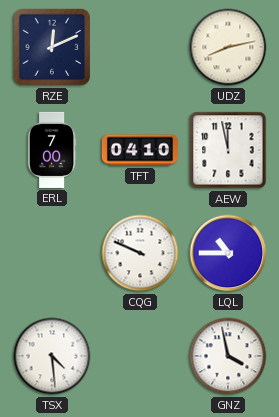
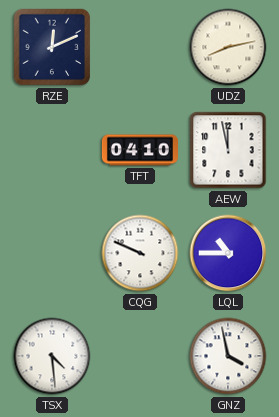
ERL: 7:00 -> none
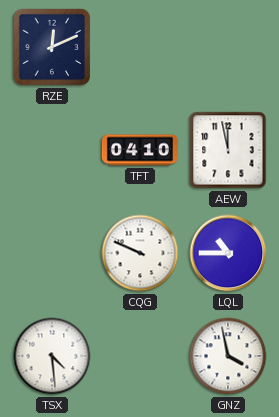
UDZ: 8:13 -> none
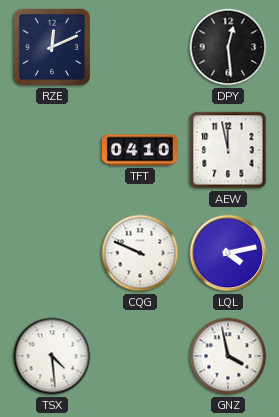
DPY: none -> 12:29
LQL: 10:45 -> 4:13
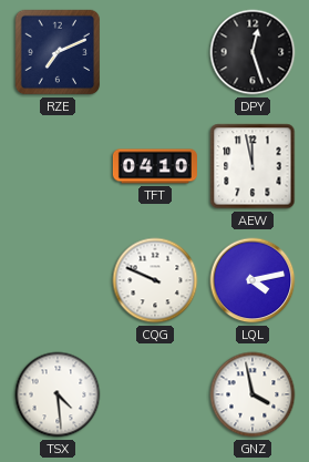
RZE: 12:11 -> 7:11
DPY: 12:29 -> 12:27
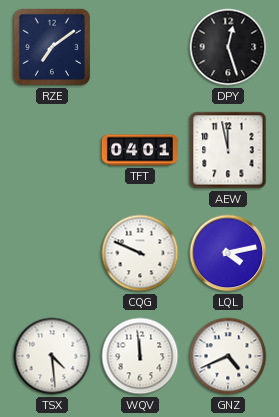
RZE: 7:11 -> 7:09
TFT: 04:10 -> 04:01
WQV: none -> 11:59
GNZ: 3:58 -> 4:41
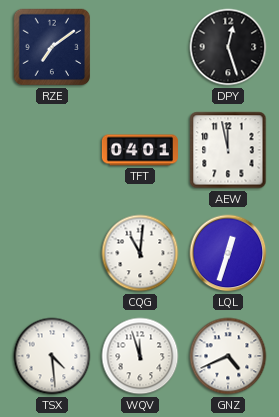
CQG: 9:49 -> 11:01
LQL: 4:13 -> 12:33
WQV: 11:59 -> 11:57
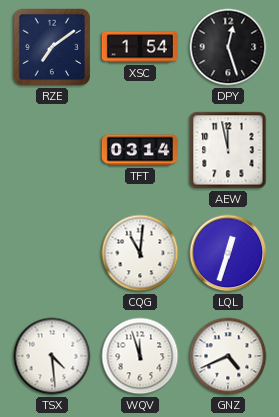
XSC: none -> 1:54
TFT: 04:01 -> 03:14
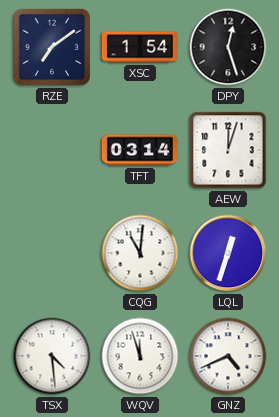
AEW: 11:58 -> 12:03
